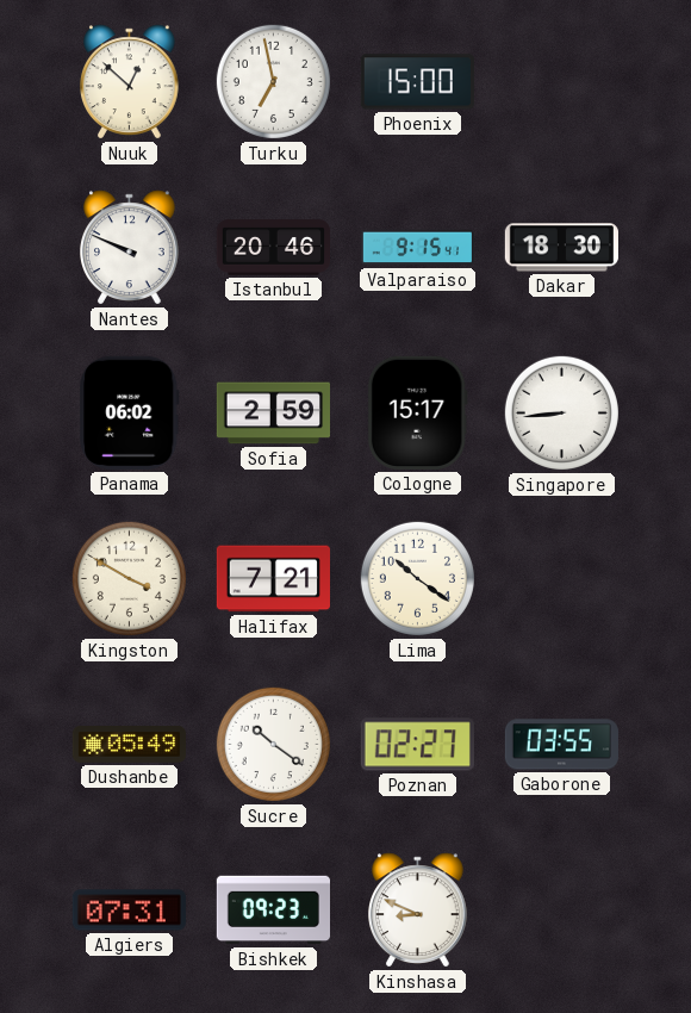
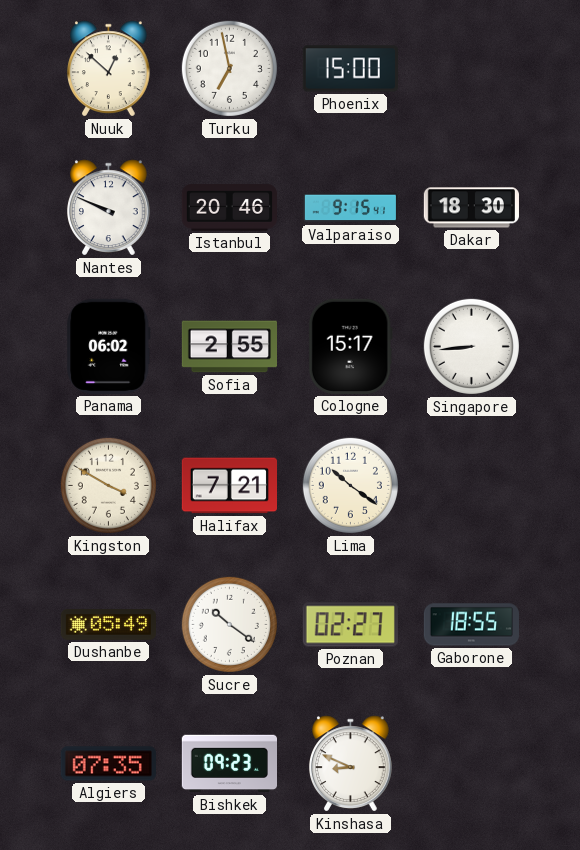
Sofia: 2:59 -> 2:55
Gaborone: 03:55 -> 18:55
Algiers: 07:31 -> 07:35
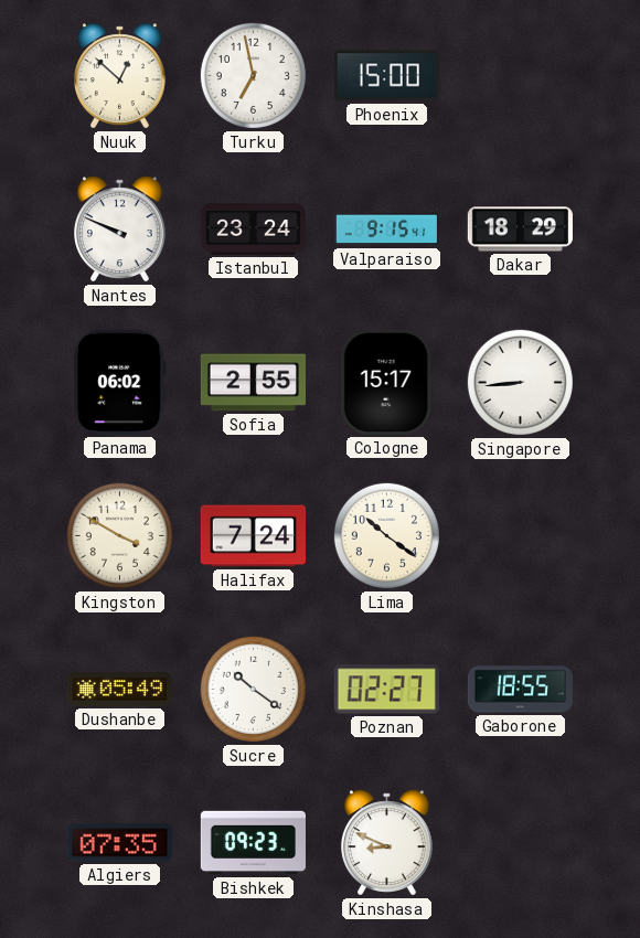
Istanbul: 20:46 -> 23:24
Dakar: 18:30 -> 18:29
Halifax: 7:21 -> 7:24
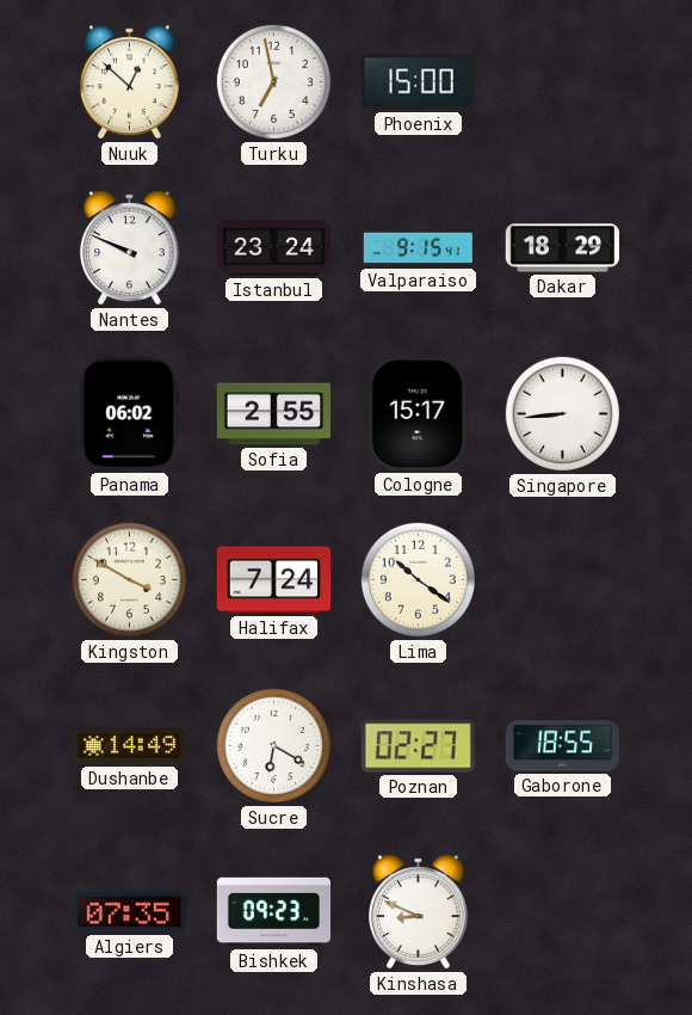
Dushanbe: 05:49 -> 14:49
Sucre: 10:21 -> 6:20
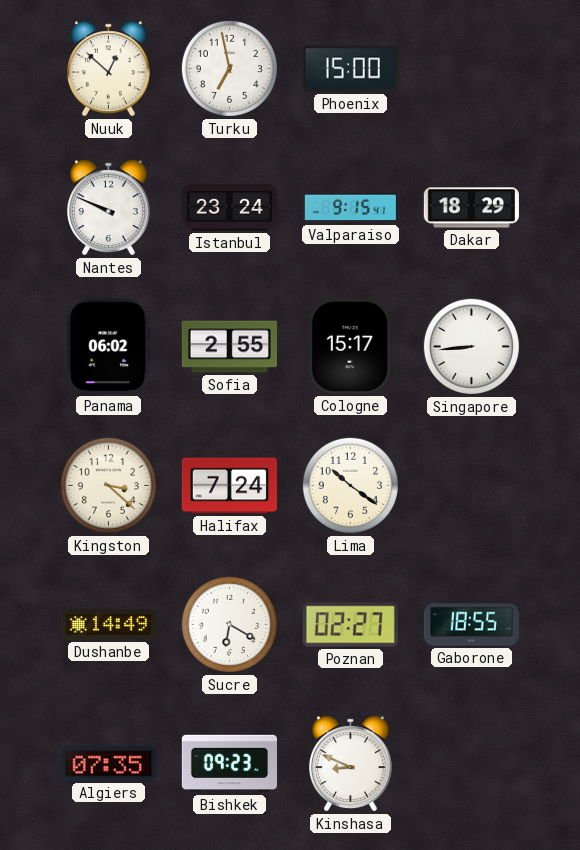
Kingston: 3:50 -> 3:22
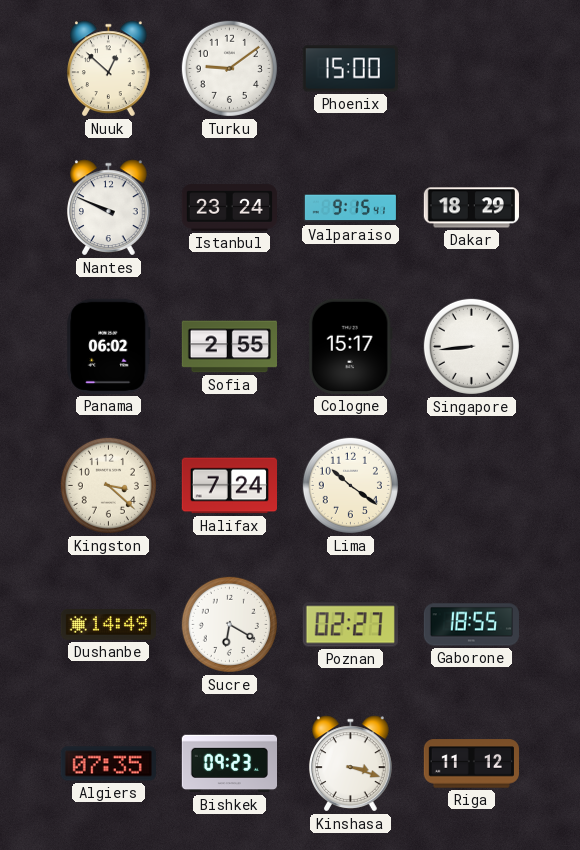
Turku: 6:58 -> 9:09
Kinshasa: 8:49 -> 3:18
Riga: none -> 11:12
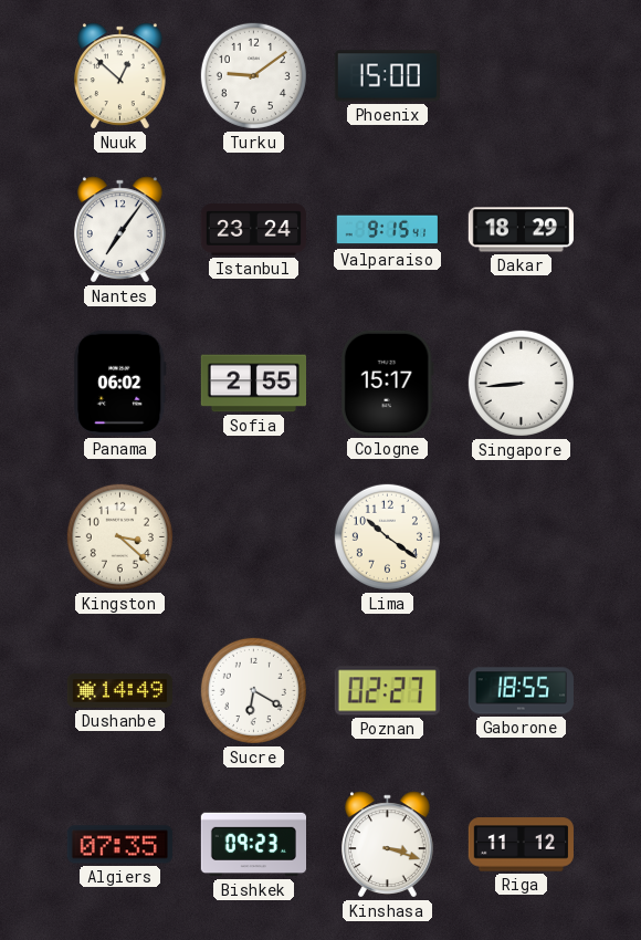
Nantes: 9:49 -> 7:06
Halifax: 7:24 -> none
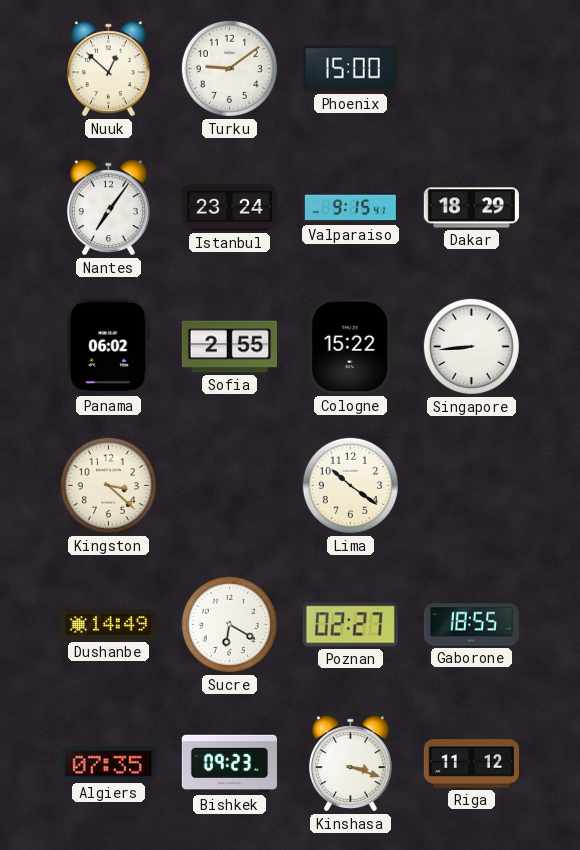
Cologne: 15:17 -> 15:22
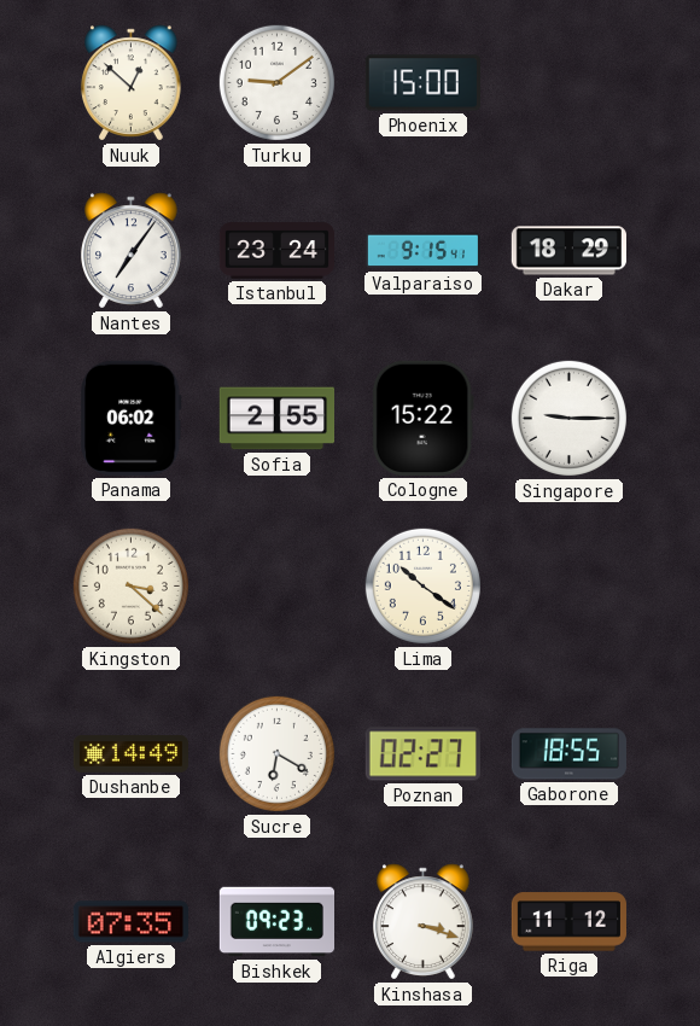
Singapore: 8:44 -> 9:15
